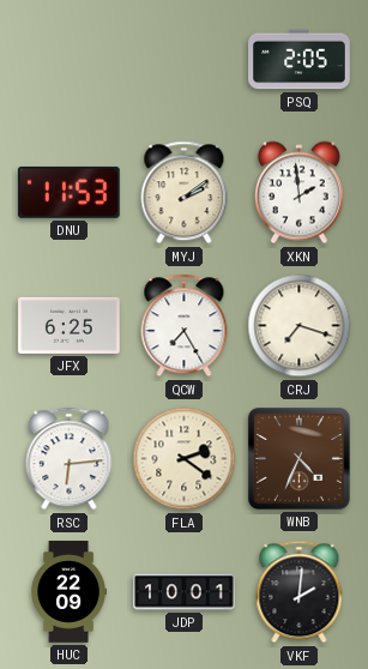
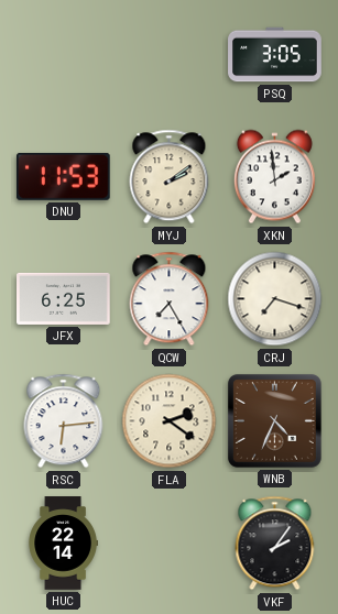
PSQ: 2:05 -> 3:05
HUC: 22:09 -> 22:14
JDP: 10:01 -> none
VKF: 2:01 -> 2:06
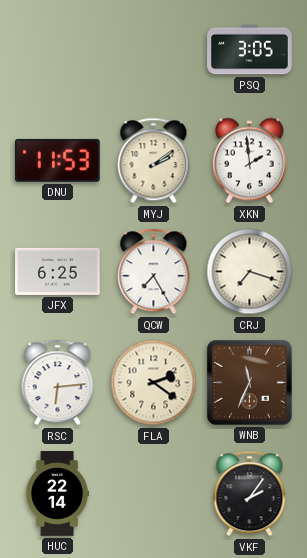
WNB: 4:34 -> 11:34
